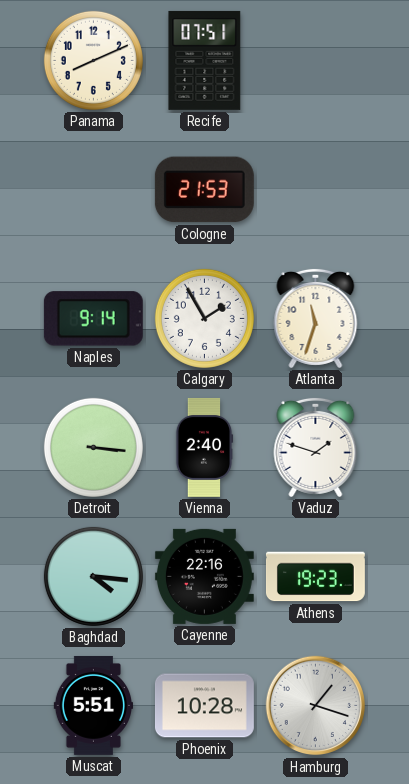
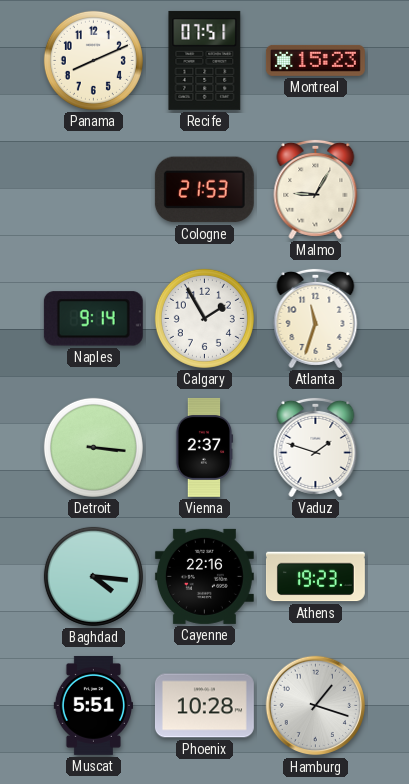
Montreal: none -> 15:23
Malmo: none -> 9:05
Vienna: 2:40 -> 2:37
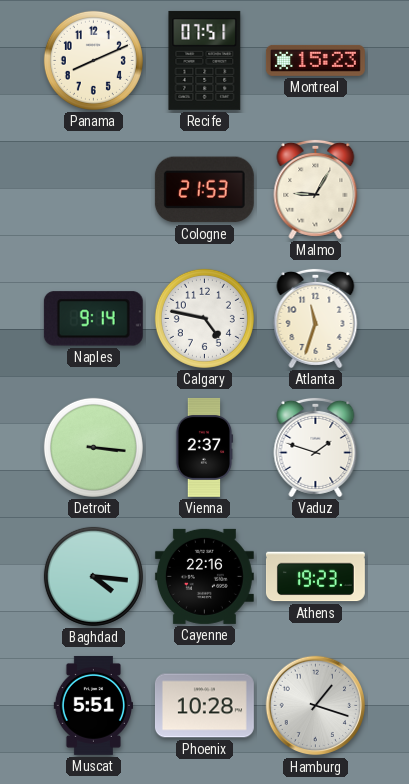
Calgary: 1:55 -> 4:47
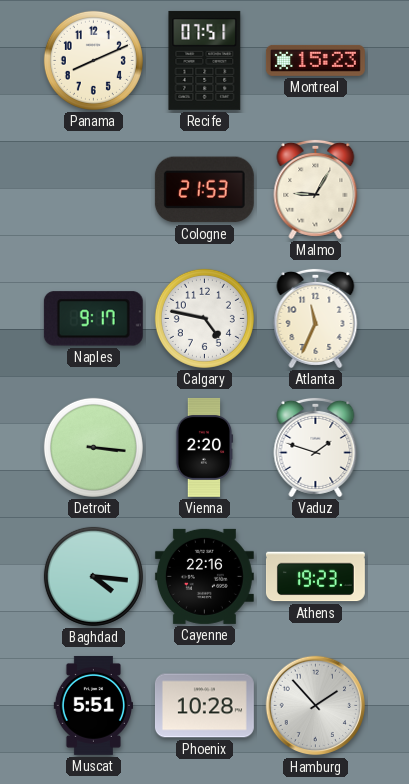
Naples: 9:14 -> 9:17
Atlanta: 11:33 -> 11:34
Vienna: 2:37 -> 2:20
Hamburg: 1:18 -> 1:53
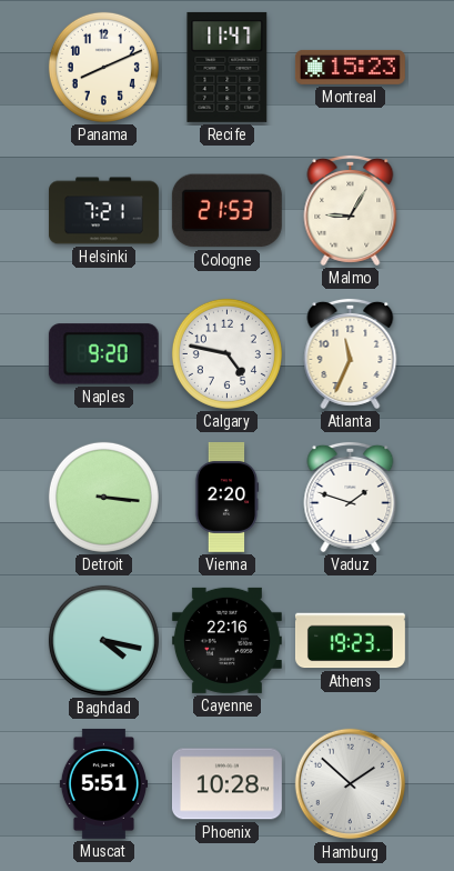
Recife: 07:51 -> 11:47
Helsinki: none -> 7:21
Naples: 9:17 -> 9:20
Baghdad: 4:16 -> 4:17
Hamburg: 1:53 -> 1:52
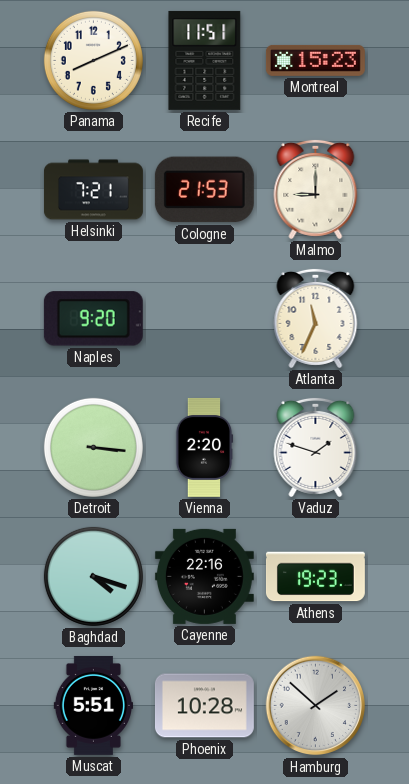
Recife: 11:47 -> 11:51
Malmo: 9:05 -> 9:00
Calgary: 4:47 -> none
Baghdad: 4:17 -> 4:18
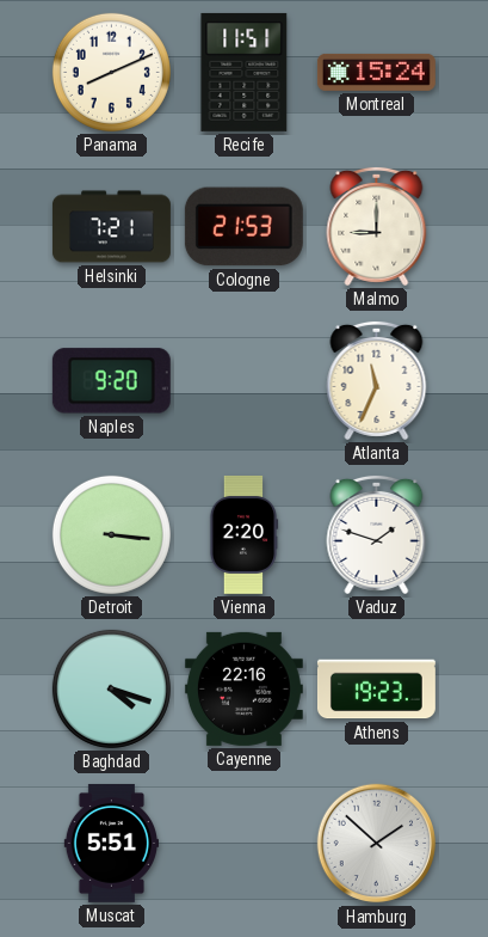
Montreal: 15:23 -> 15:24
Phoenix: 10:28 -> none
